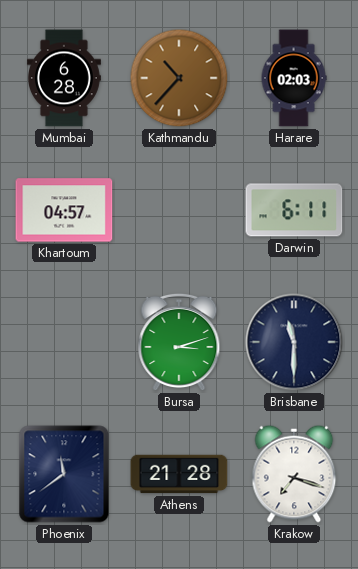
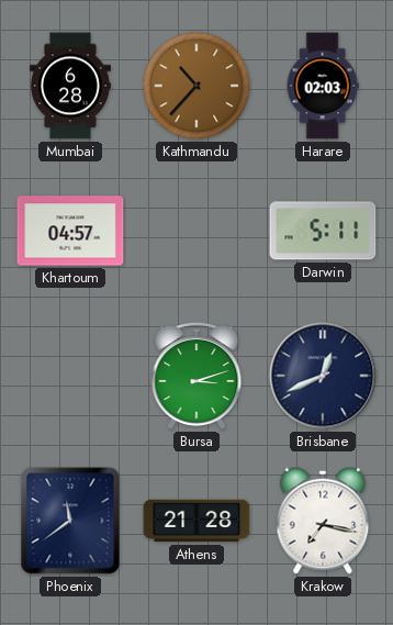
Darwin: 6:11 -> 5:11
Brisbane: 11:30 -> 12:41
Krakow: 7:18 -> 7:17
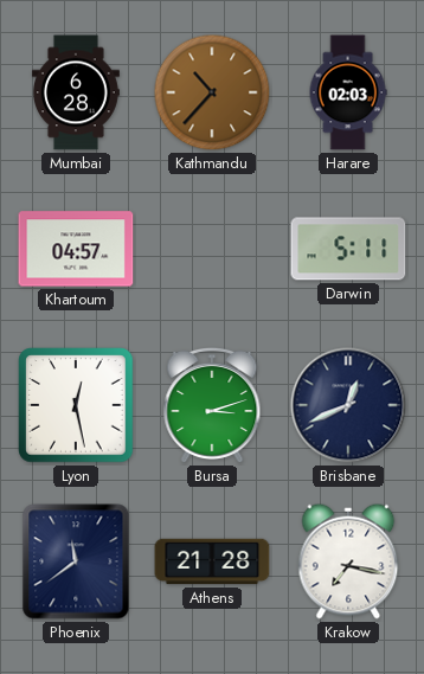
Lyon: none -> 12:28
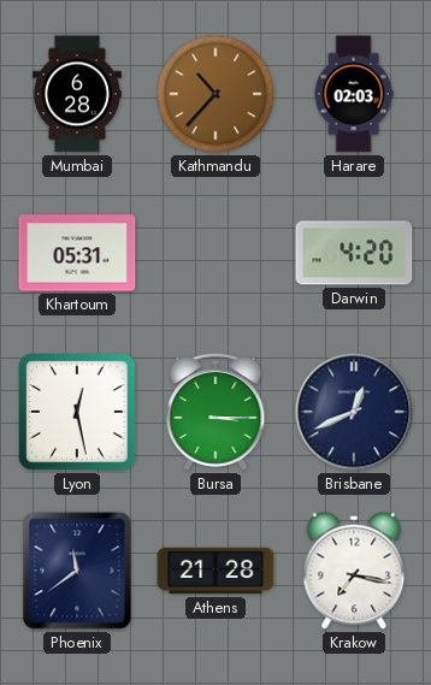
Khartoum: 04:57 -> 05:31
Darwin: 5:11 -> 4:20
Bursa: 3:12 -> 3:15
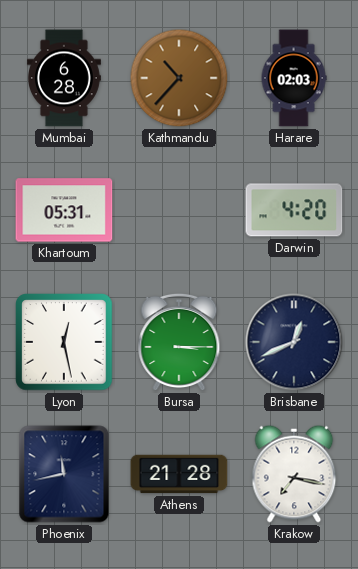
Phoenix: 11:39 -> 11:43
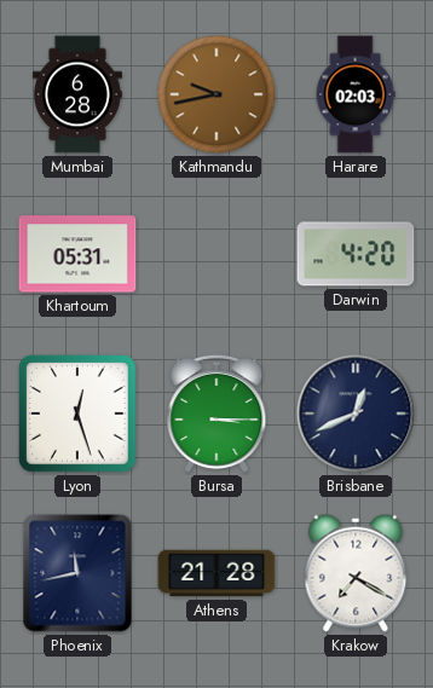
Kathmandu: 10:37 -> 9:43
Lyon: 12:28 -> 12:27
Krakow: 7:17 -> 7:20
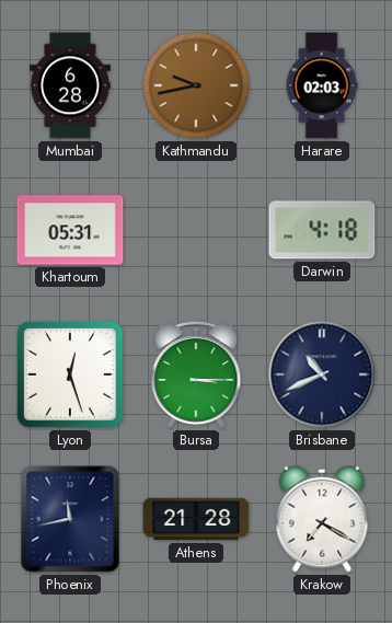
Darwin: 4:20 -> 4:18
Brisbane: 12:41 -> 10:41
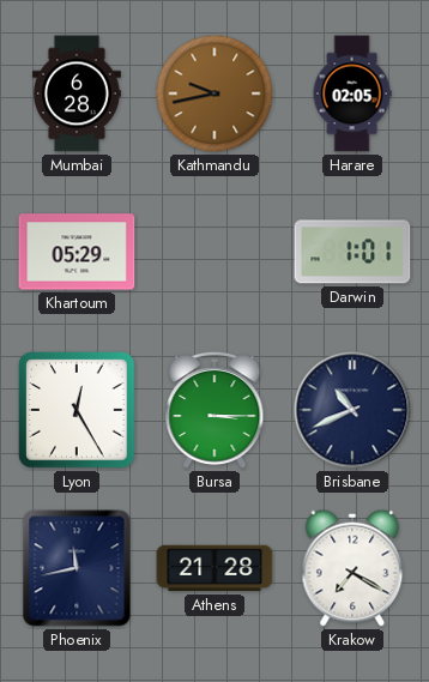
Harare: 02:03 -> 02:05
Khartoum: 05:31 -> 05:29
Darwin: 4:18 -> 1:01
Lyon: 12:27 -> 12:25
